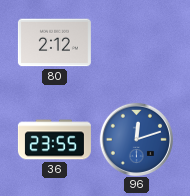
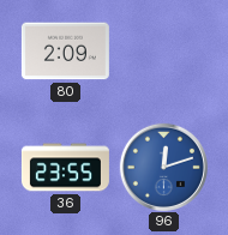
80: 2:12 -> 2:09
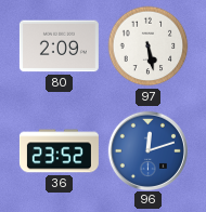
97: none -> 5:28
36: 23:55 -> 23:52
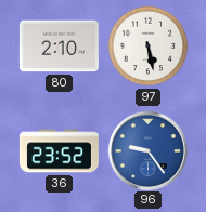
80: 2:09 -> 2:10
96: 12:12 -> 9:24
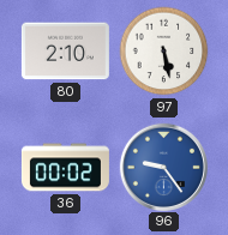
36: 23:52 -> 00:02
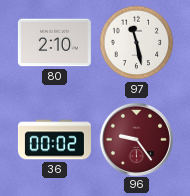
97: 5:28 -> 11:28
96 dial: blue -> burgundy
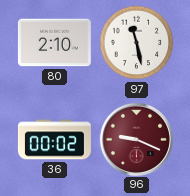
96: 9:24 -> 9:19
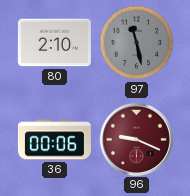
97 dial: white -> grey
36: 00:02 -> 00:06
